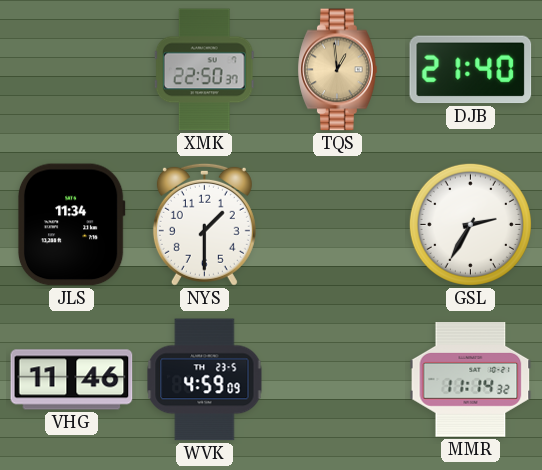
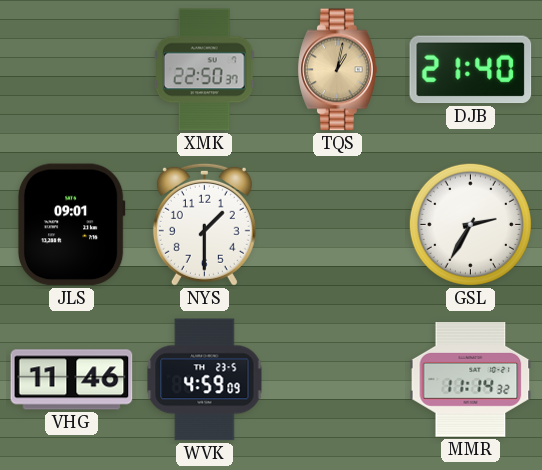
TQS: 12:59 -> 1:02
JLS: 11:34 -> 09:01
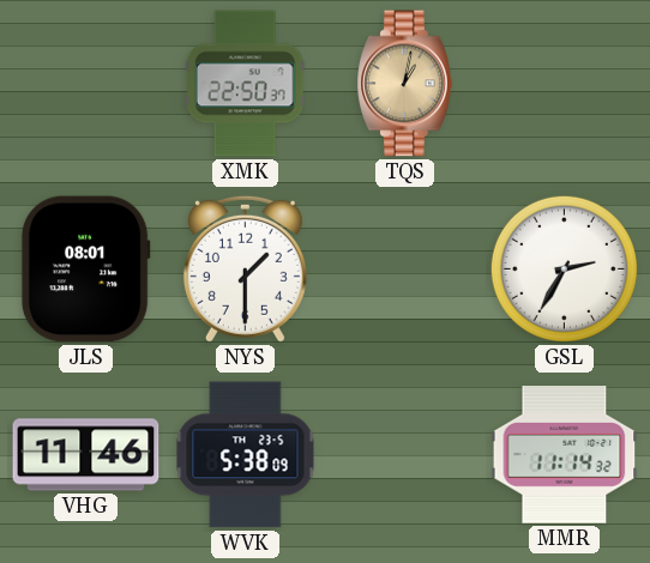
DJB: 21:40 -> none
JLS: 09:01 -> 08:01
WVK: 4:59 -> 5:38
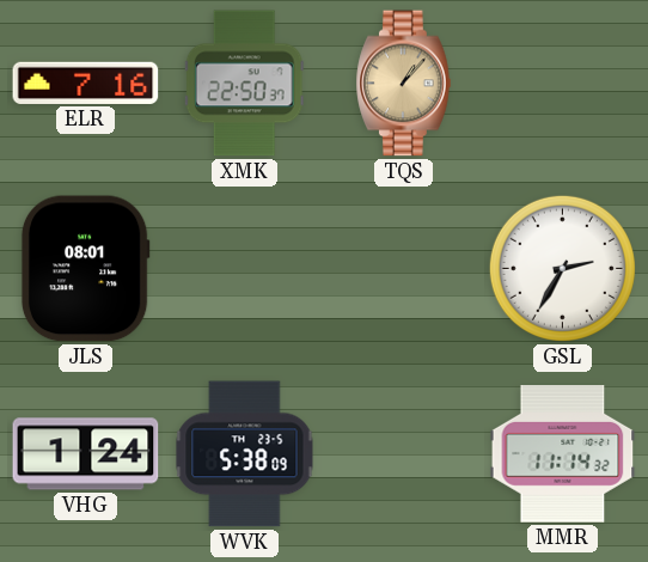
ELR: none -> 7:16
TQS: 1:02 -> 1:07
NYS: 1:30 -> none
VHG: 11:46 -> 1:24
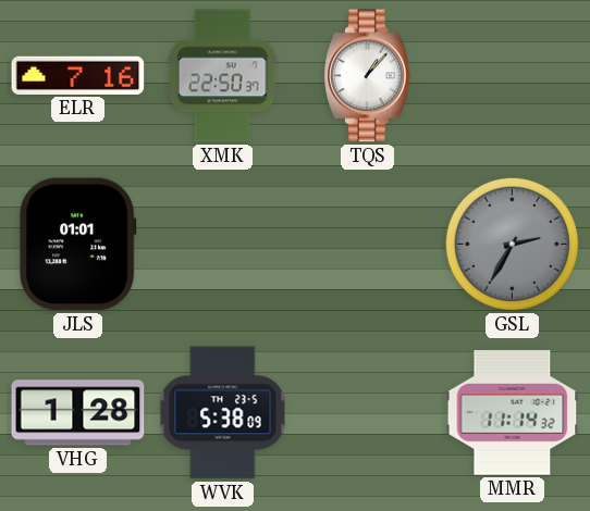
TQS dial: champagne -> white
JLS: 08:01 -> 01:01
GSL dial: white -> grey
VHG: 1:24 -> 1:28
